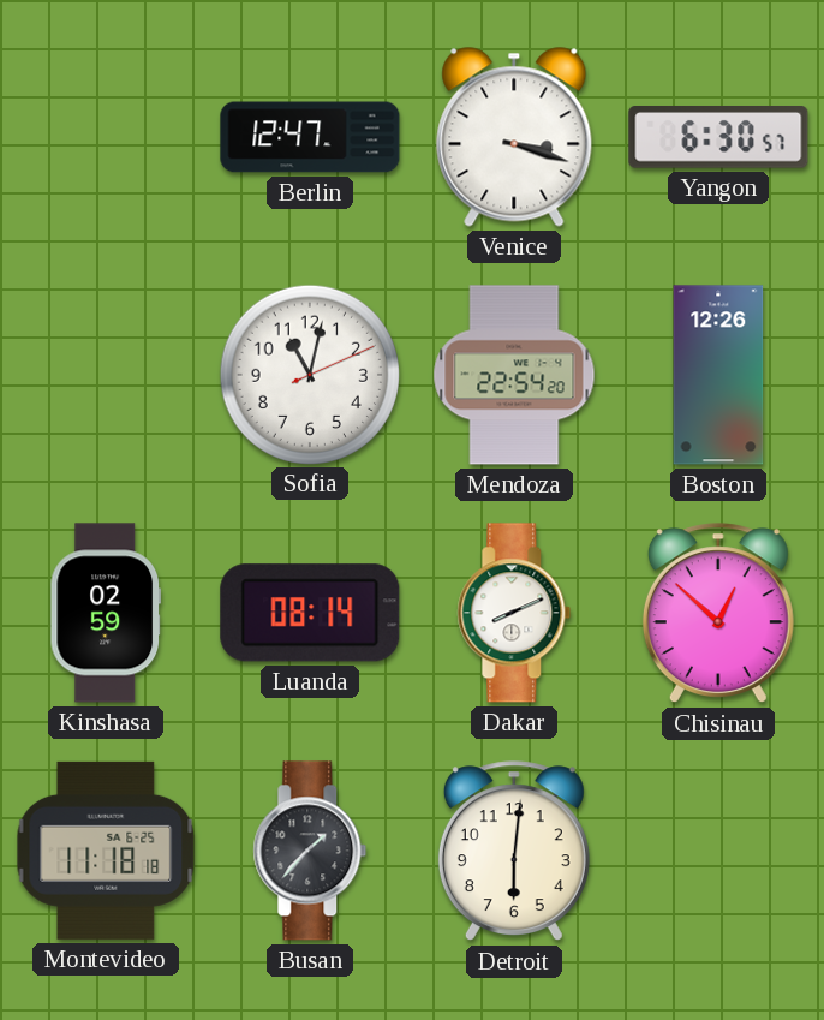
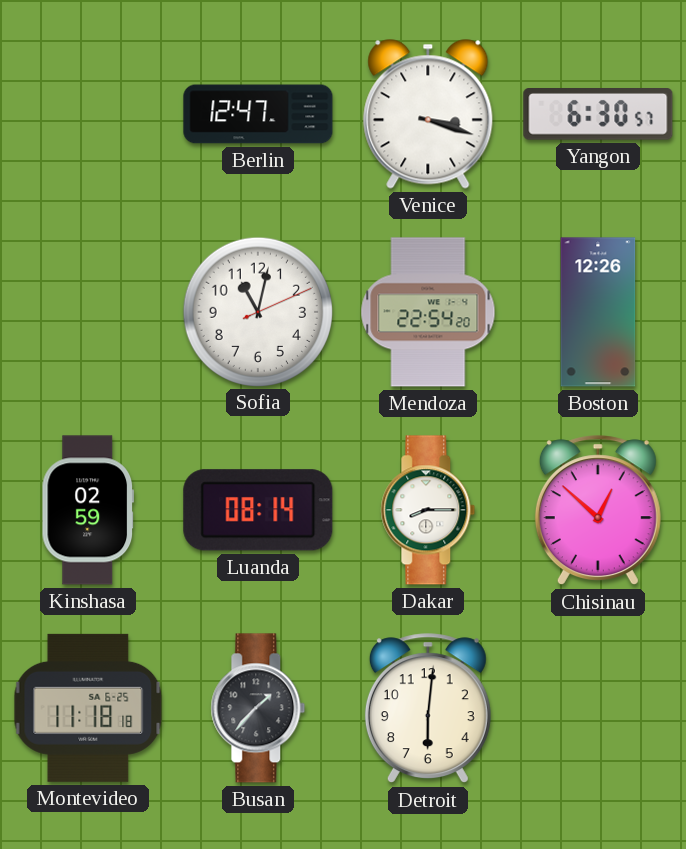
Dakar: 8:11 -> 8:15
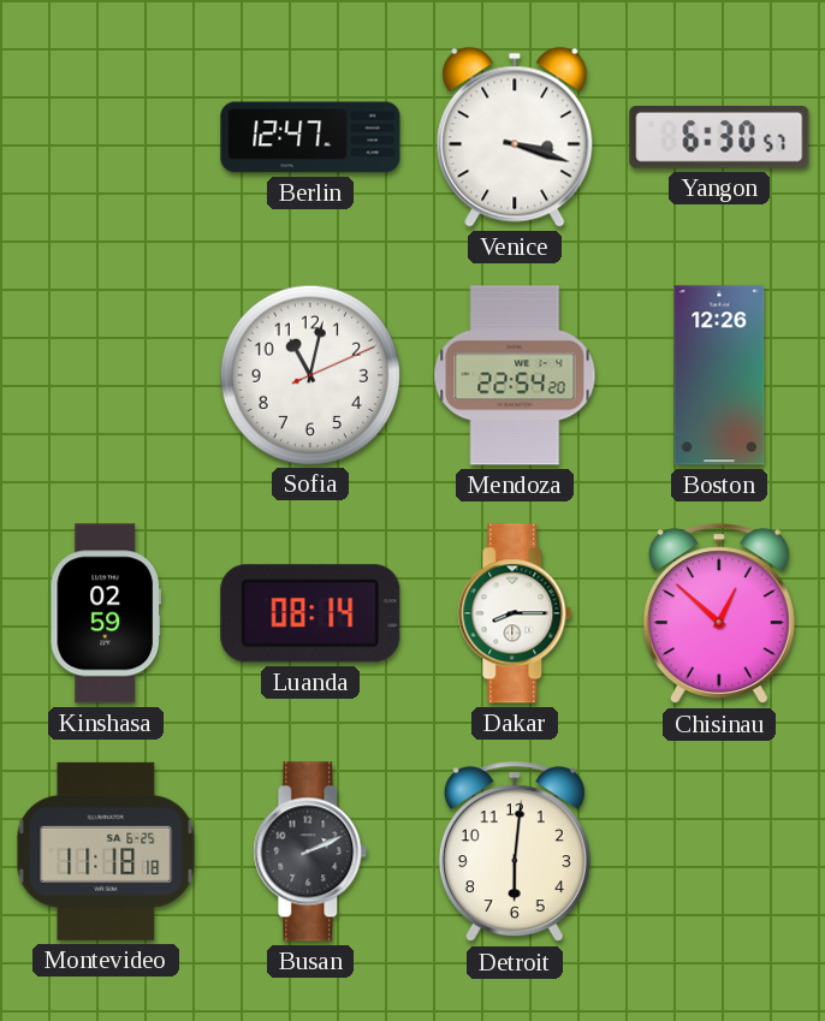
Busan: 1:37 -> 2:11
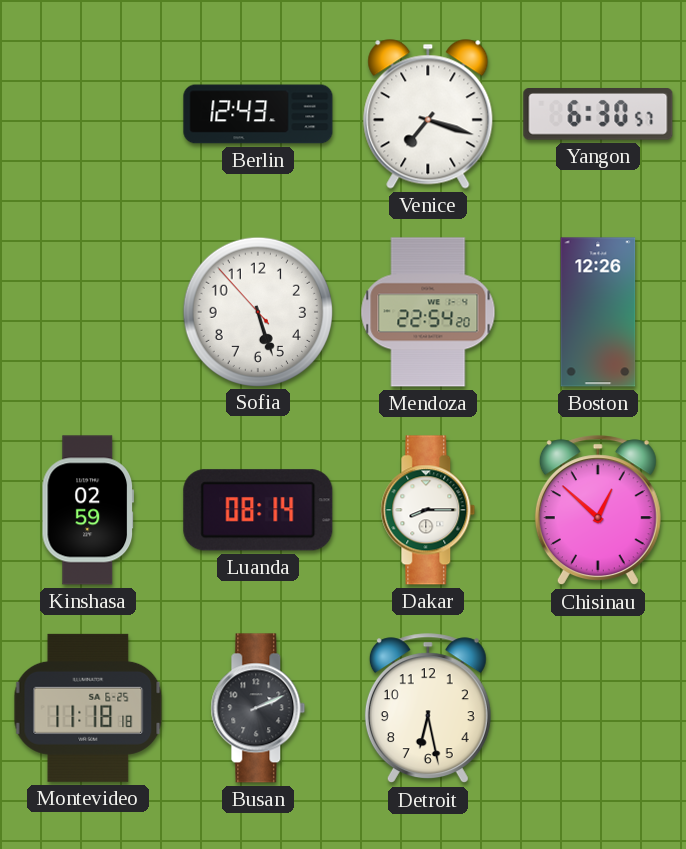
Berlin: 12:47 -> 12:43
Venice: 3:18 -> 7:18
Sofia: 11:02 -> 5:26
Detroit: 6:01 -> 6:28
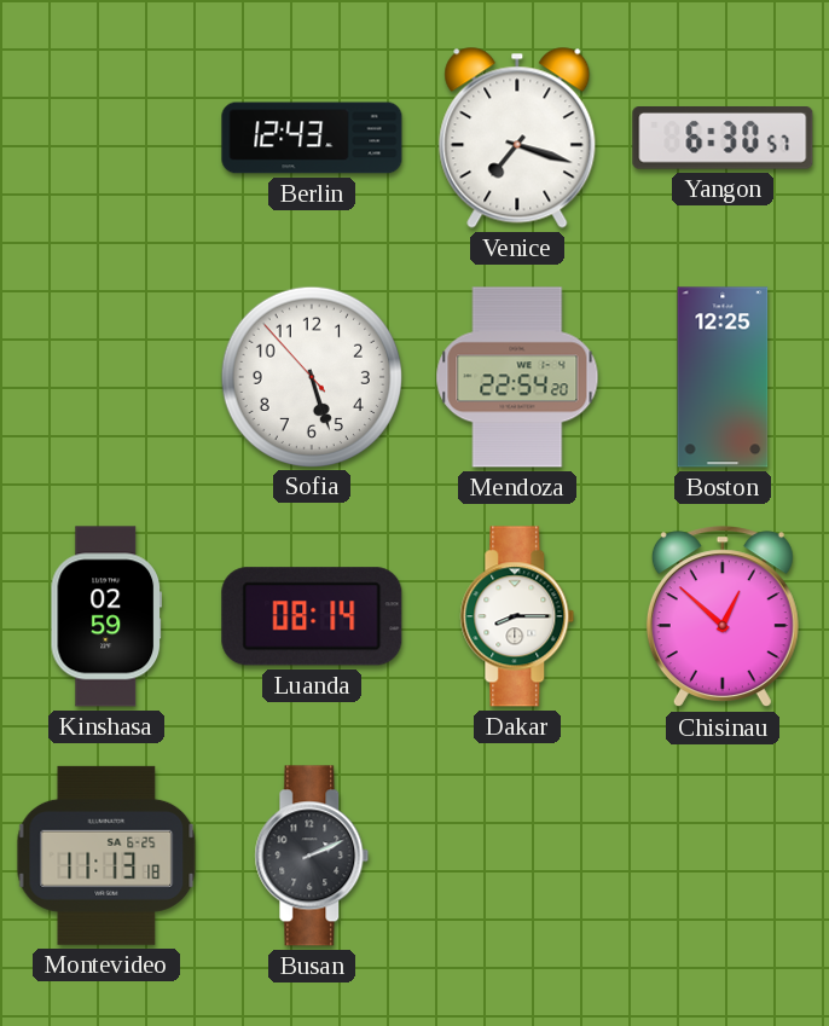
Boston: 12:26 -> 12:25
Montevideo: 11:18 -> 11:13
Detroit: 6:28 -> none
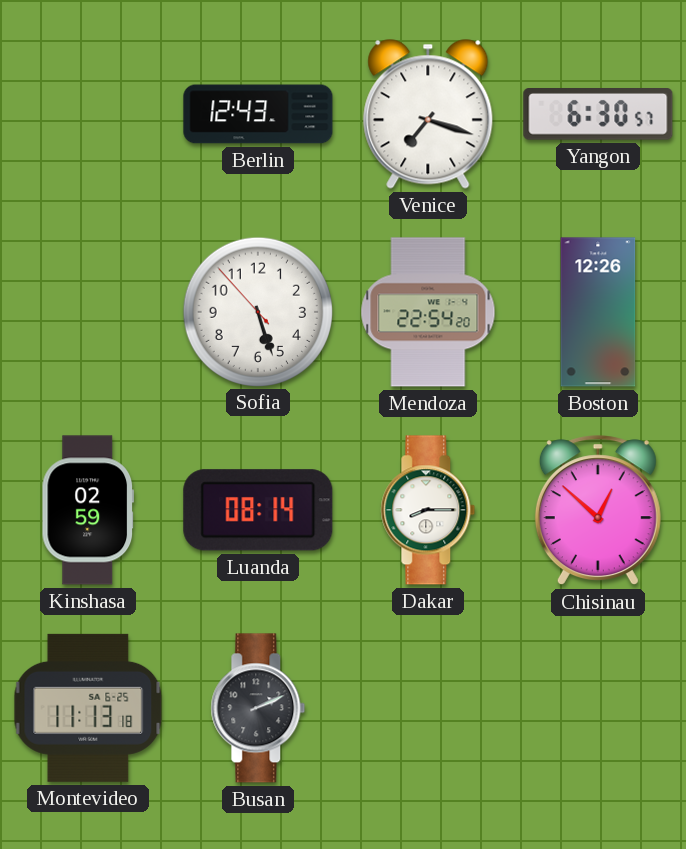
Boston: 12:25 -> 12:26
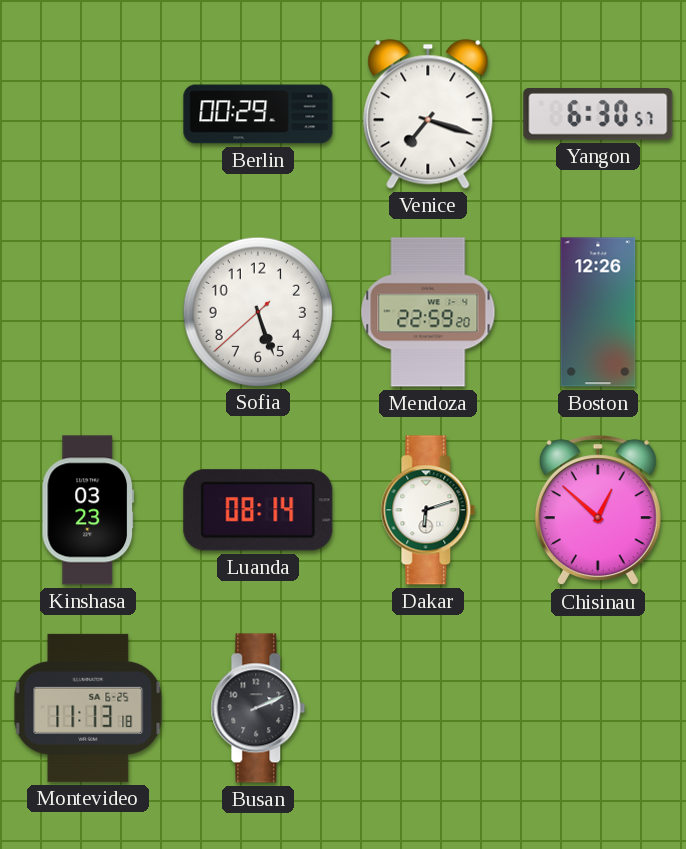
Berlin: 12:43 -> 00:29
Sofia: 5:26:53 -> 5:26:38
Mendoza: 22:54 -> 22:59
Kinshasa: 02:59 -> 03:23
Dakar: 8:15 -> 6:12
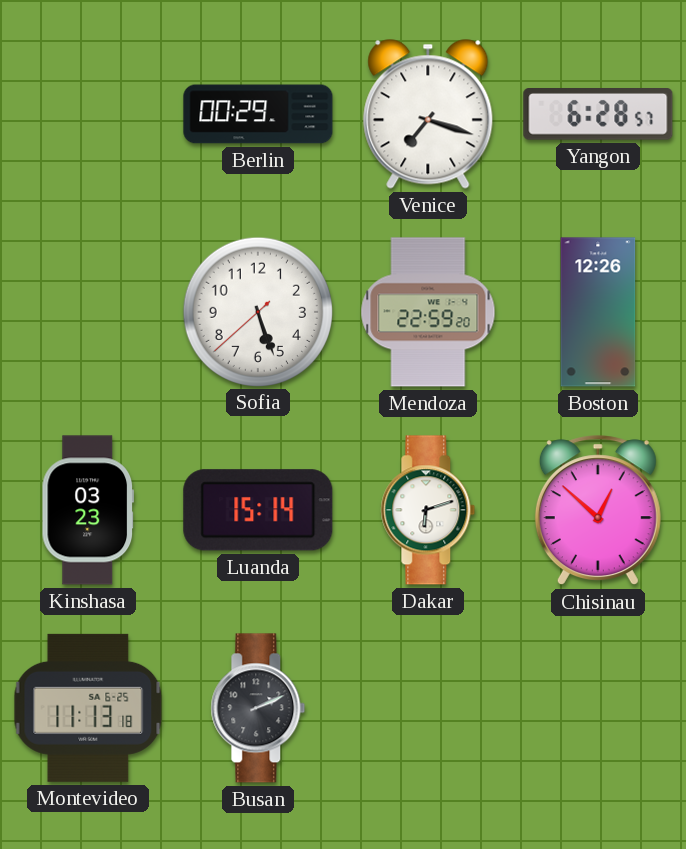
Yangon: 6:30 -> 6:28
Luanda: 08:14 -> 15:14
